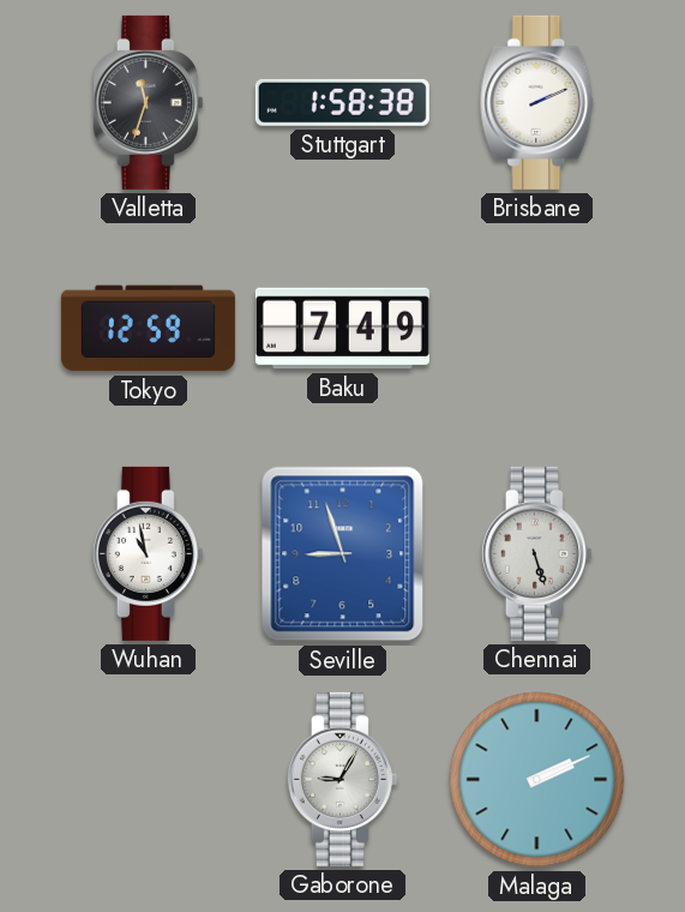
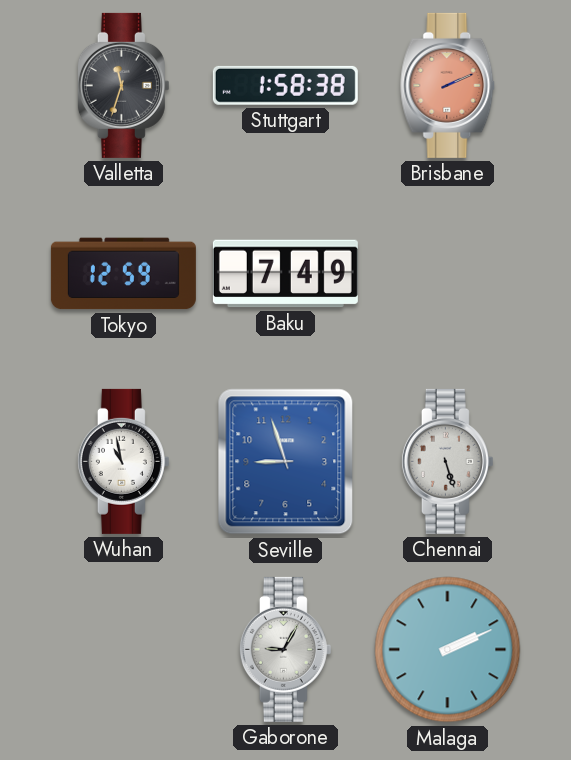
Brisbane dial: white -> salmon
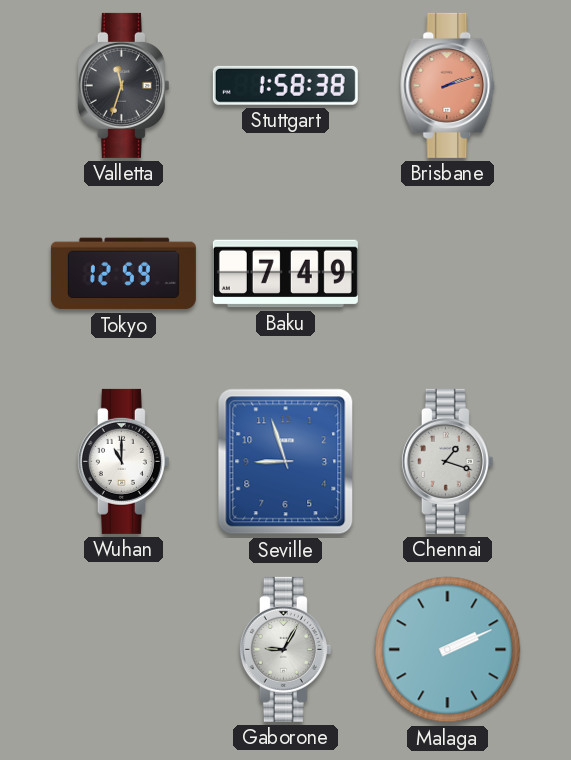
Brisbane: 2:11 -> 2:12
Wuhan: 10:58 -> 11:00
Chennai: 5:27 -> 1:18
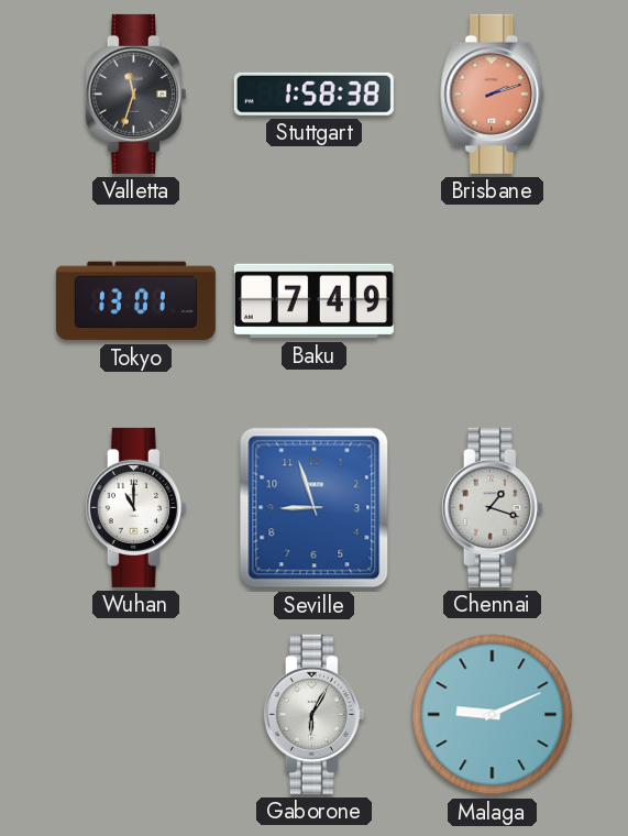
Tokyo: 12:59 -> 13:01
Gaborone: 9:05 -> 6:05
Malaga: 2:11 -> 9:11
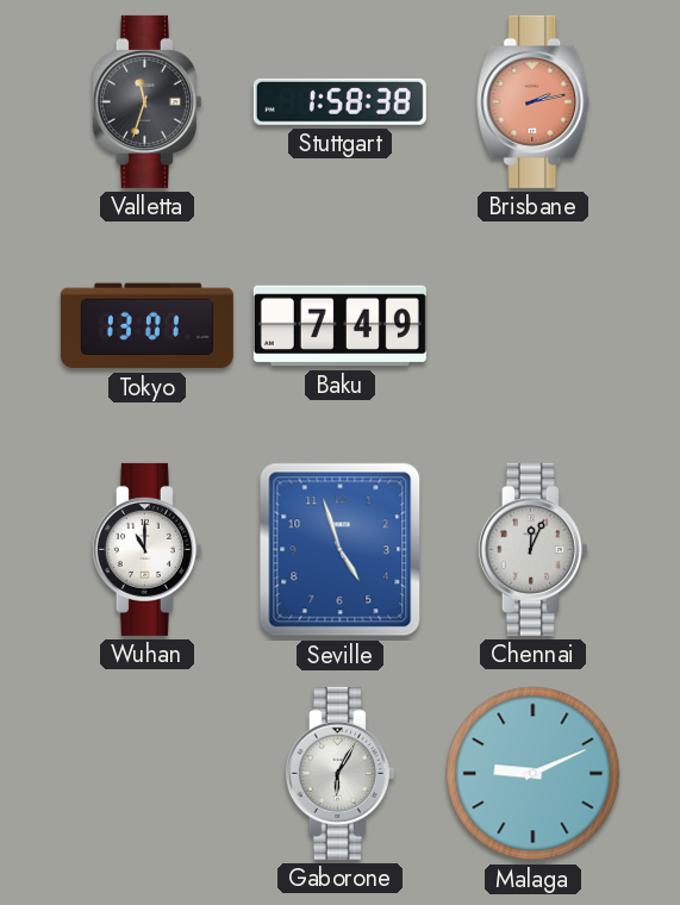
Brisbane: 2:12 -> 2:13
Seville: 8:57 -> 4:57
Chennai: 1:18 -> 12:04
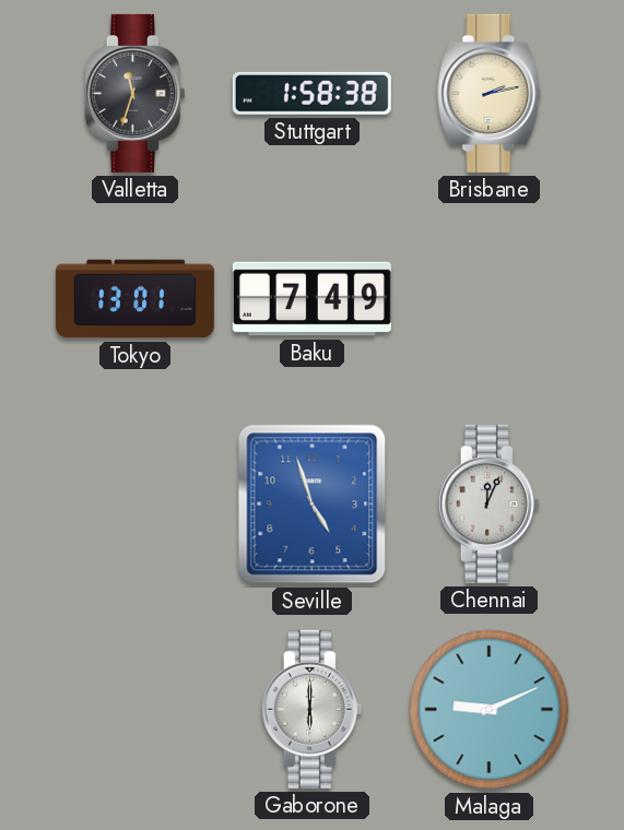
Brisbane dial: salmon -> cream
Wuhan: 11:00 -> none
Gaborone: 6:05 -> 6:00
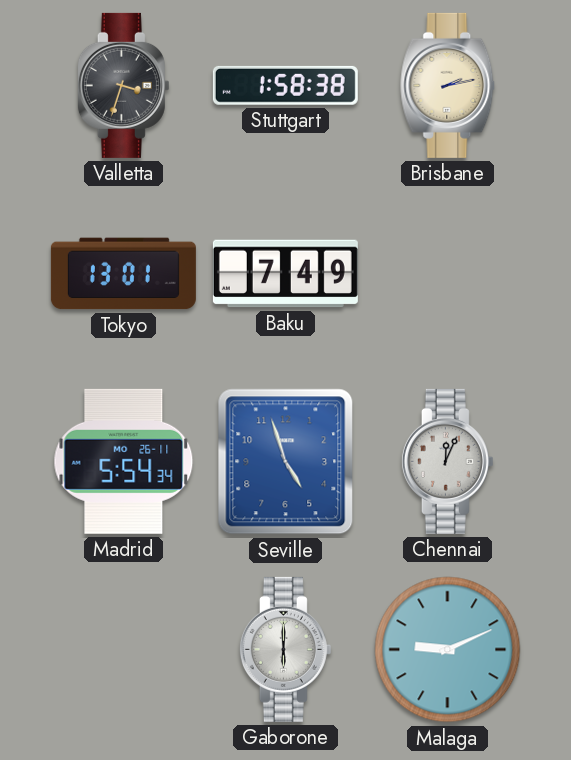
Valletta: 11:33 -> 3:33
Madrid: none -> 5:54
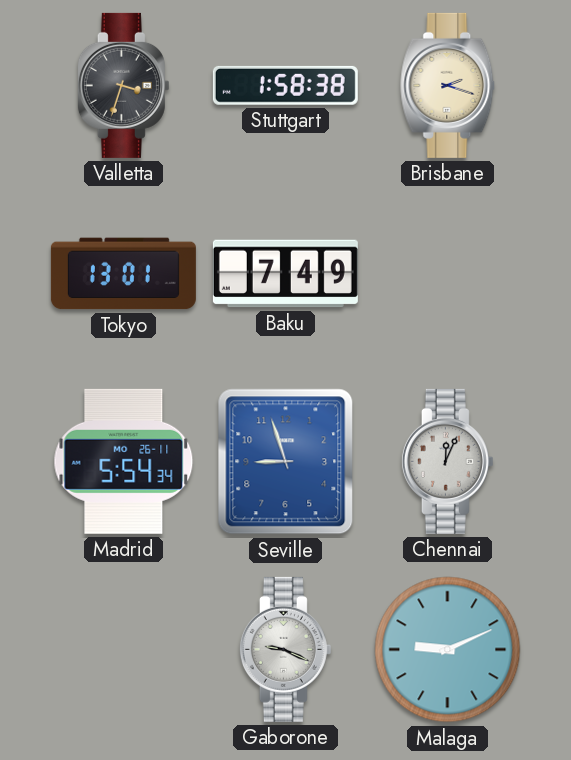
Brisbane: 2:13 -> 2:18
Seville: 4:57 -> 8:57
Gaborone: 6:00 -> 9:19
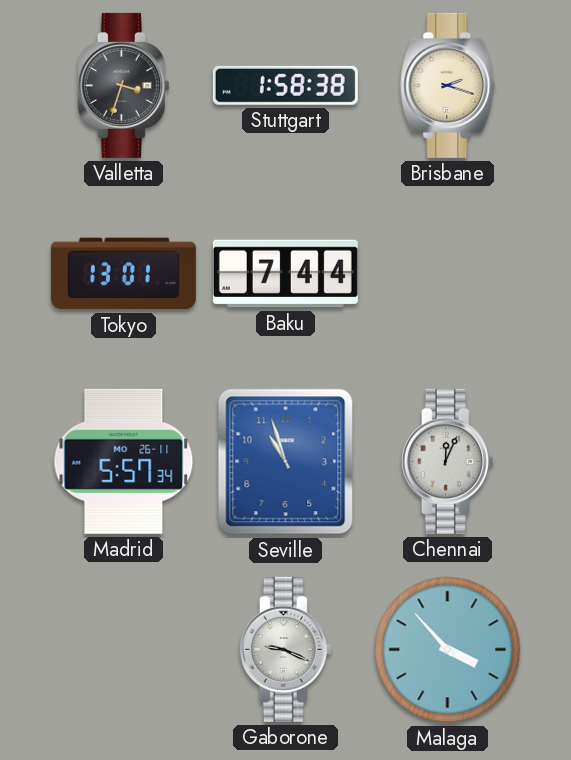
Baku: 7:49 -> 7:44
Madrid: 5:54 -> 5:57
Seville: 8:57 -> 10:57
Malaga: 9:11 -> 3:53
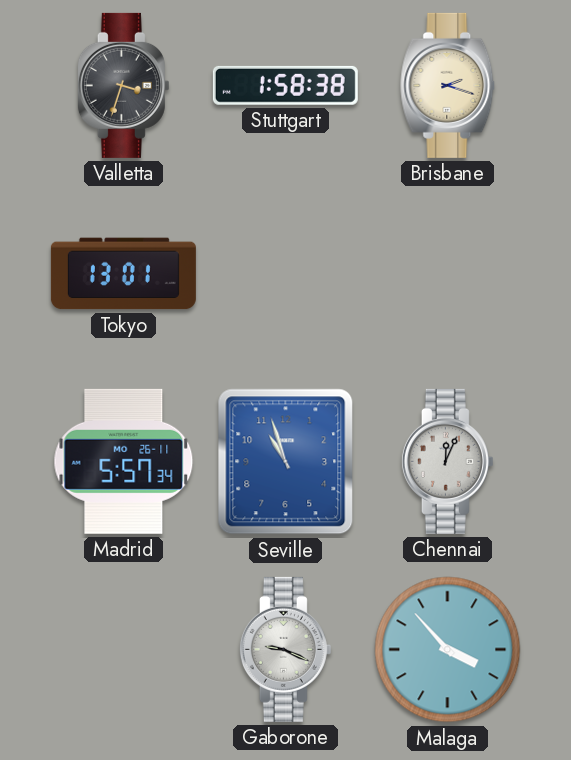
Baku: 7:44 -> none
